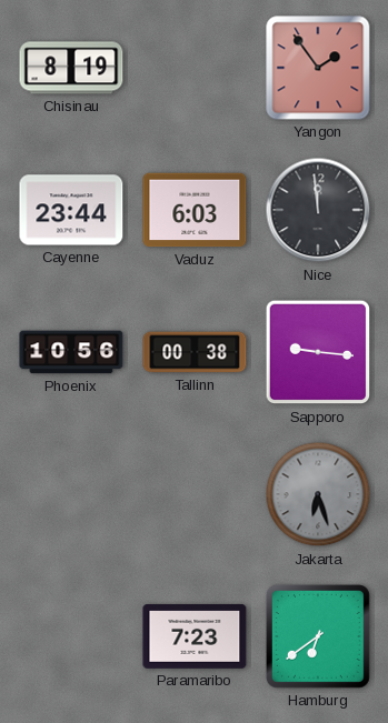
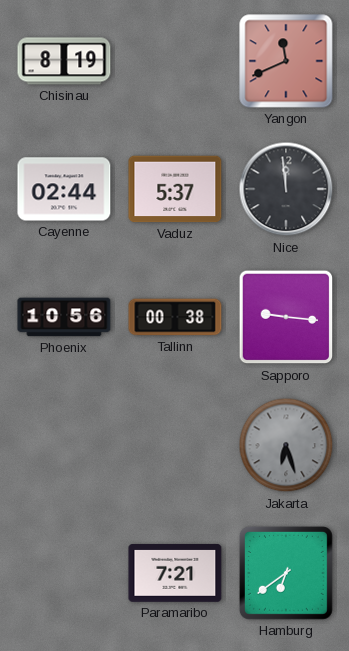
Yangon: 1:54 -> 11:41
Cayenne: 23:44 -> 02:44
Vaduz: 6:03 -> 5:37
Paramaribo: 7:23 -> 7:21
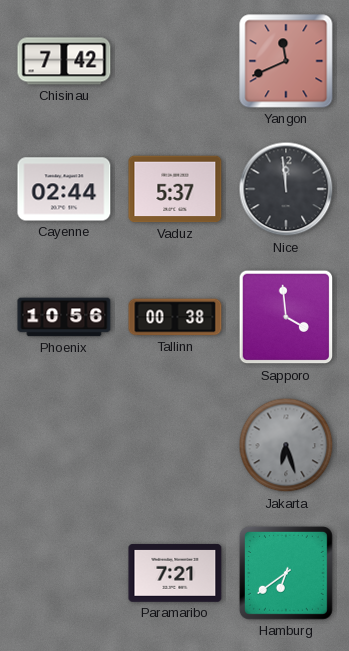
Chisinau: 8:19 -> 7:42
Sapporo: 9:16 -> 3:59
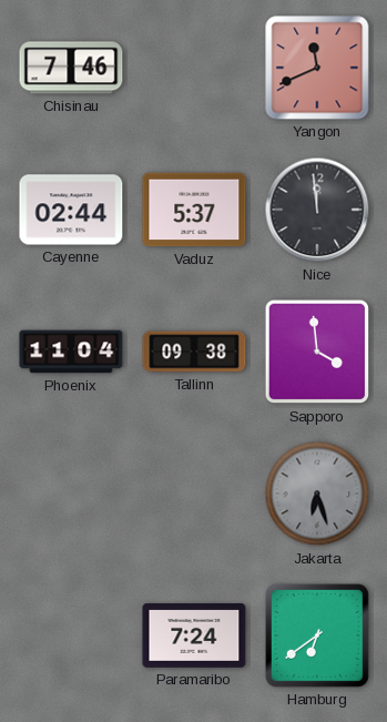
Chisinau: 7:42 -> 7:46
Phoenix: 10:56 -> 11:04
Tallinn: 00:38 -> 09:38
Paramaribo: 7:21 -> 7:24
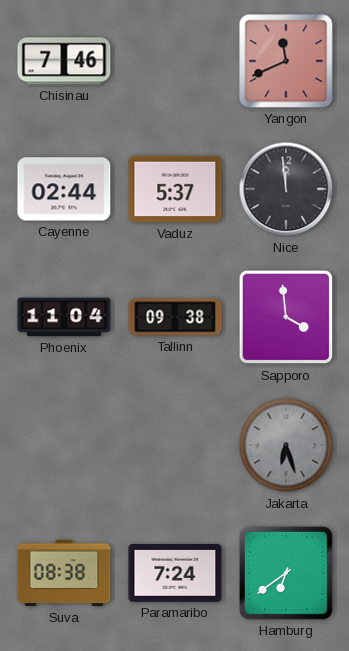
Suva: none -> 08:38
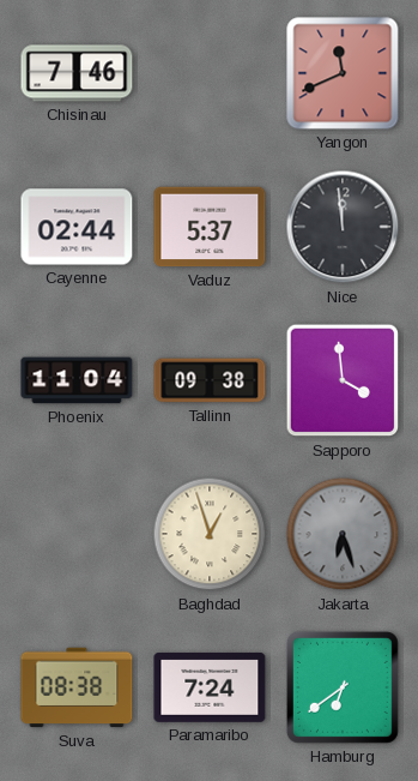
Baghdad: none -> 12:57
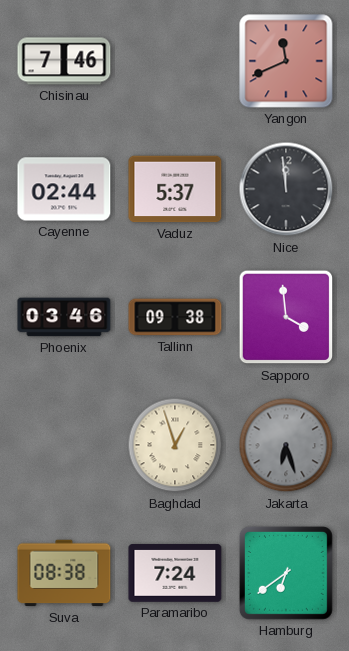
Phoenix: 11:04 -> 03:46
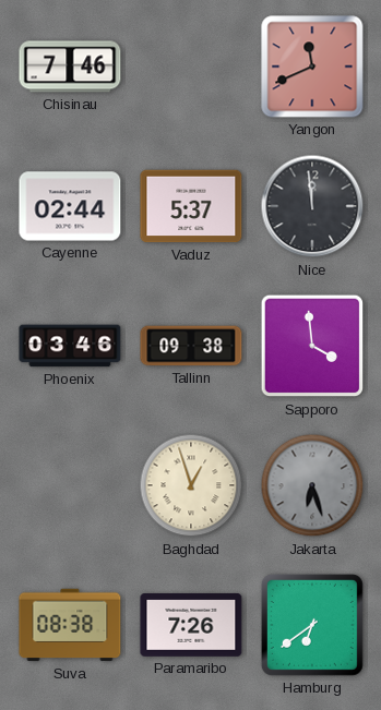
Paramaribo: 7:24 -> 7:26
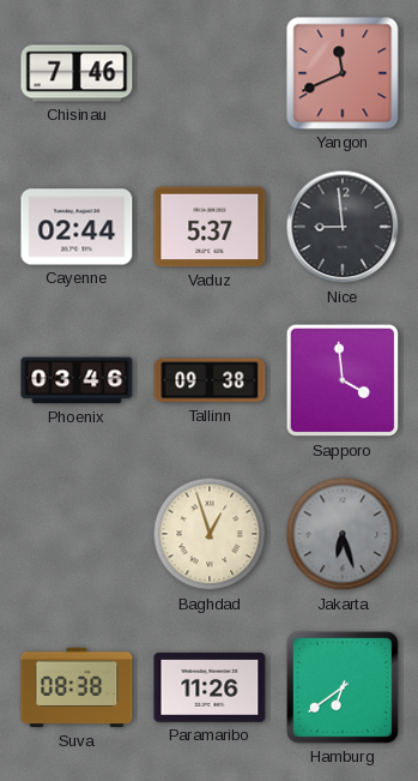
Nice: 11:59 -> 8:59
Paramaribo: 7:26 -> 11:26
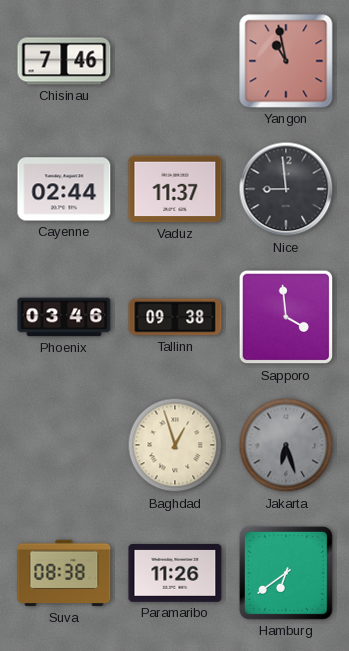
Yangon: 11:41 -> 10:58
Vaduz: 5:37 -> 11:37
